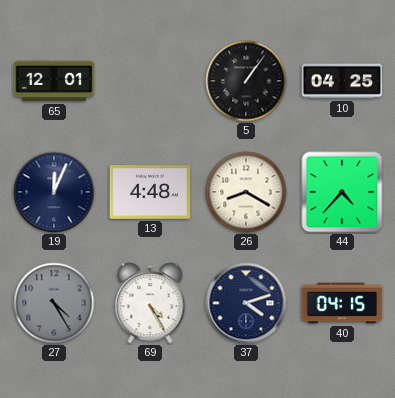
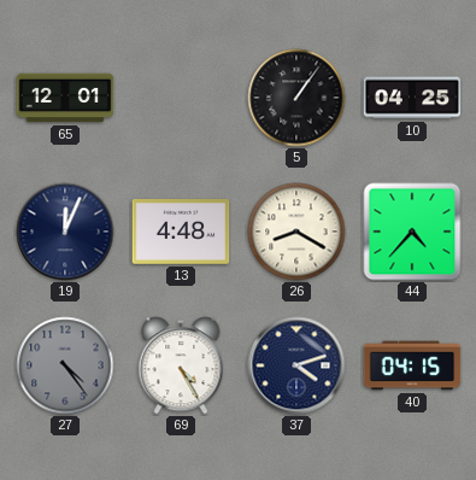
27: 4:25 -> 4:24
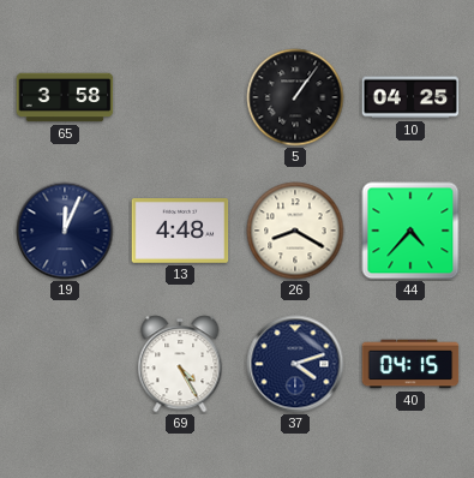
65: 12:01 -> 3:58
27: 4:24 -> none
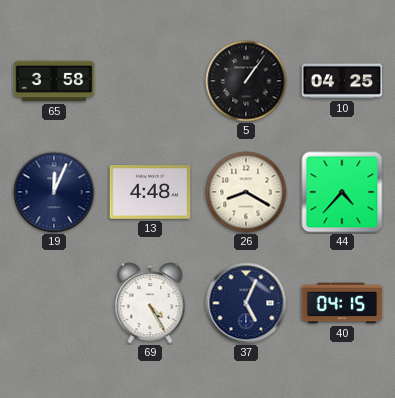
37: 4:12 -> 5:04
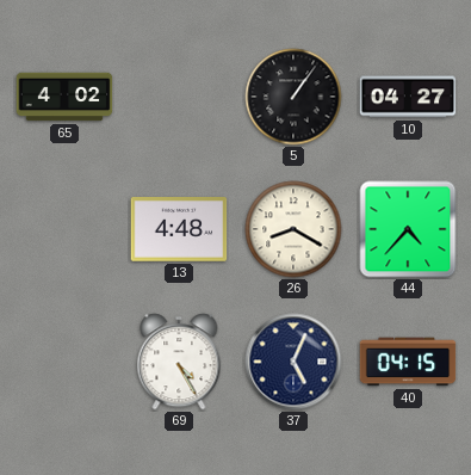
65: 3:58 -> 4:02
10: 04:25 -> 04:27
19: 12:04 -> none
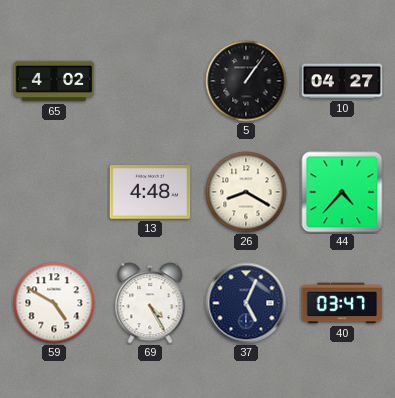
59: none -> 4:50
40: 04:15 -> 03:47
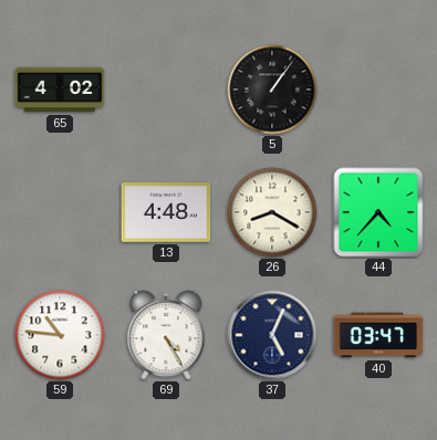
10: 04:27 -> none
59: 4:50 -> 10:46
